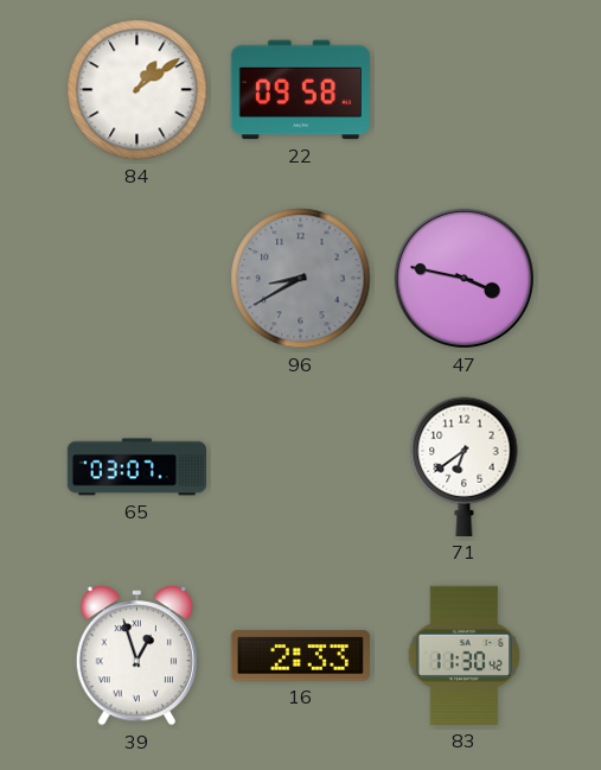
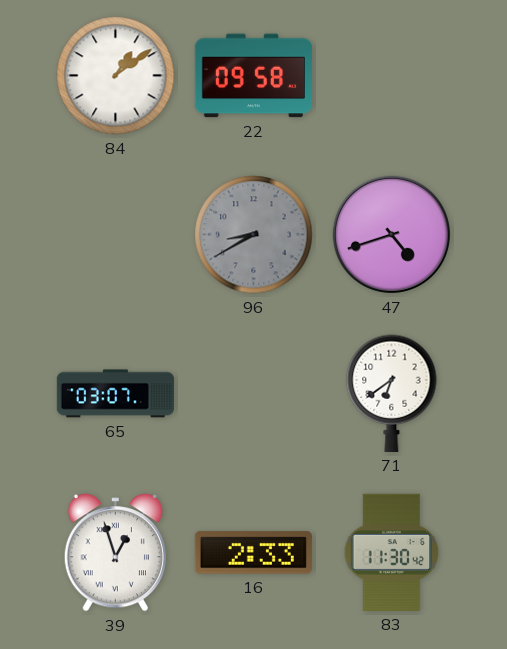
47: 3:47 -> 4:42
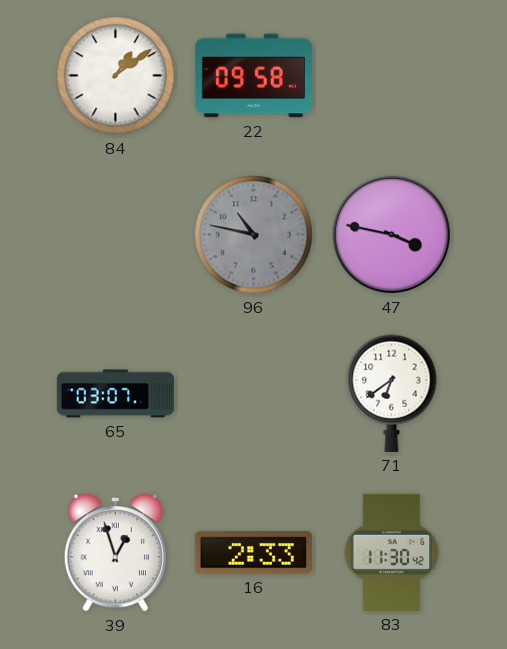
96: 8:40 -> 10:47
47: 4:42 -> 3:47
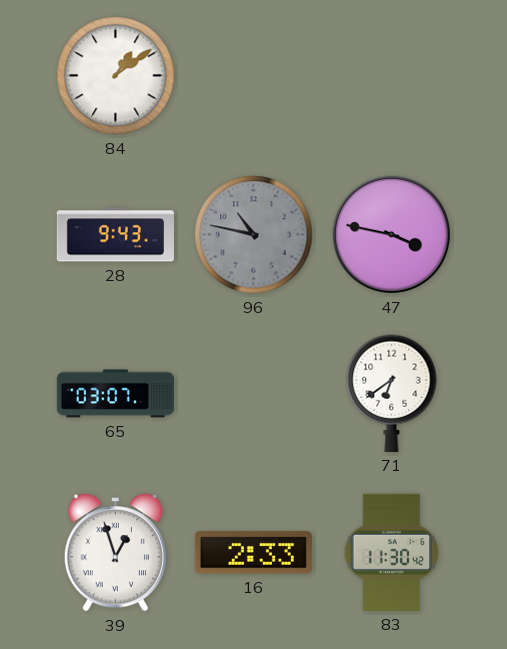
22: 09:58 -> none
28: none -> 9:43
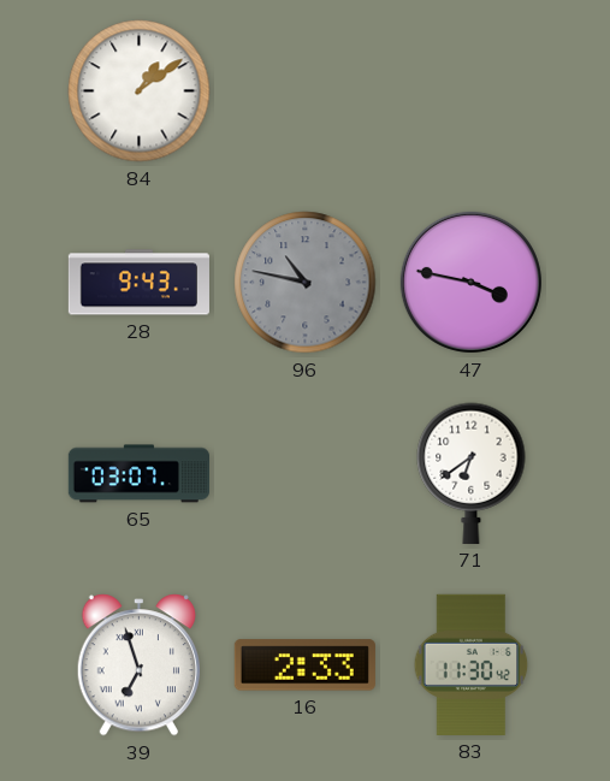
39: 12:57 -> 6:57
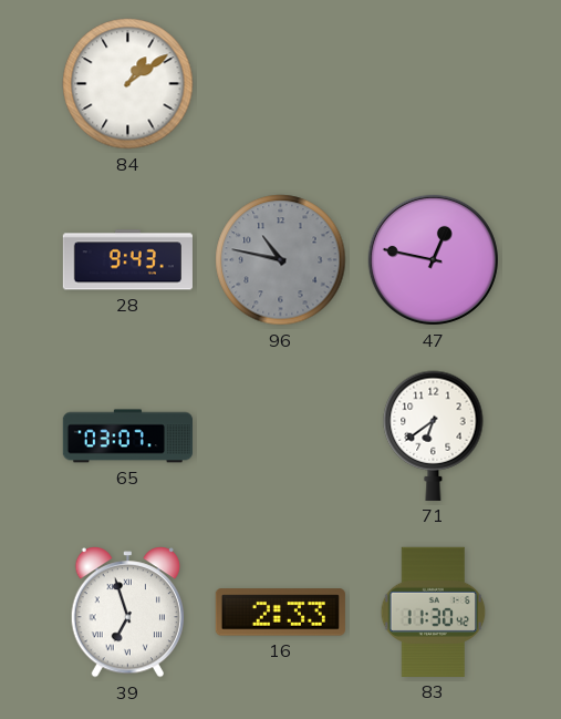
47: 3:47 -> 12:47
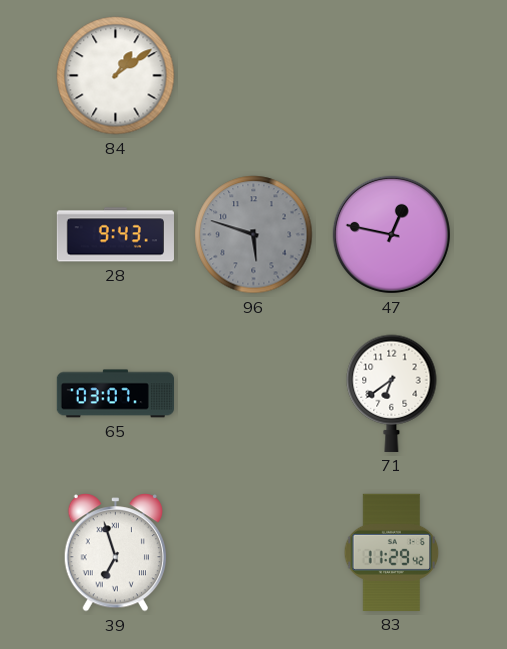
96: 10:47 -> 5:48
16: 2:33 -> none
83: 11:30 -> 11:29
